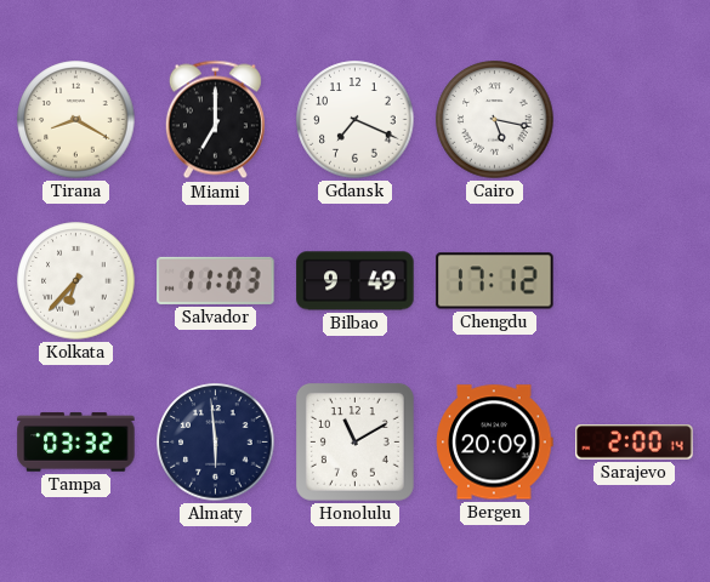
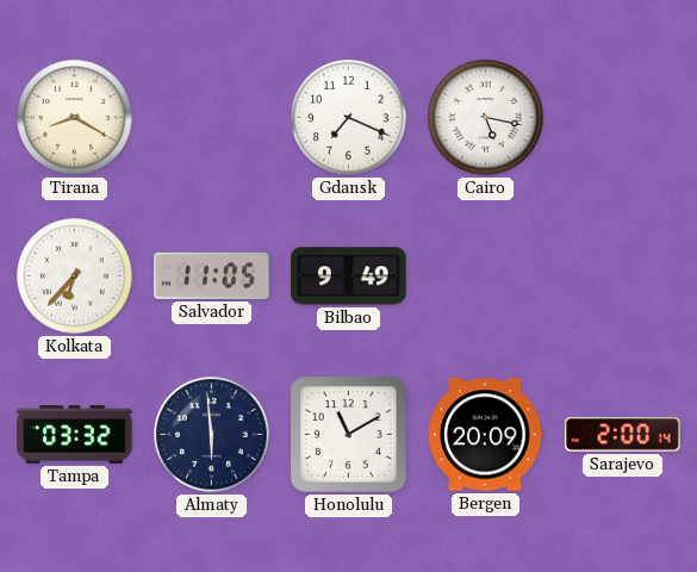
Miami: 7:00 -> none
Salvador: 11:03 -> 11:05
Chengdu: 17:12 -> none
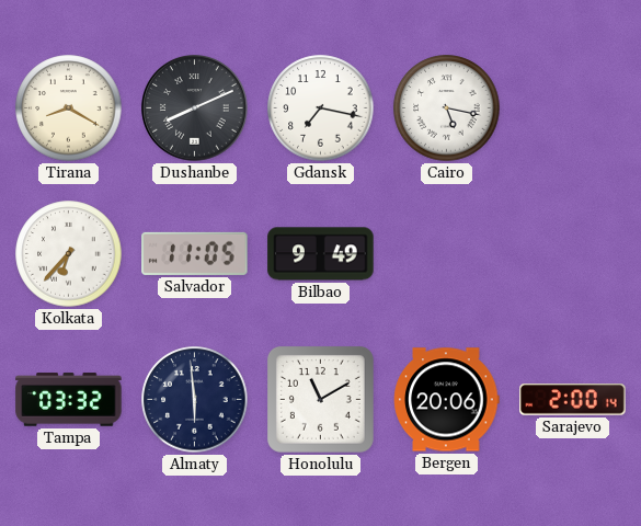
Dushanbe: none -> 8:11
Gdansk: 7:19 -> 7:17
Bergen: 20:09 -> 20:06
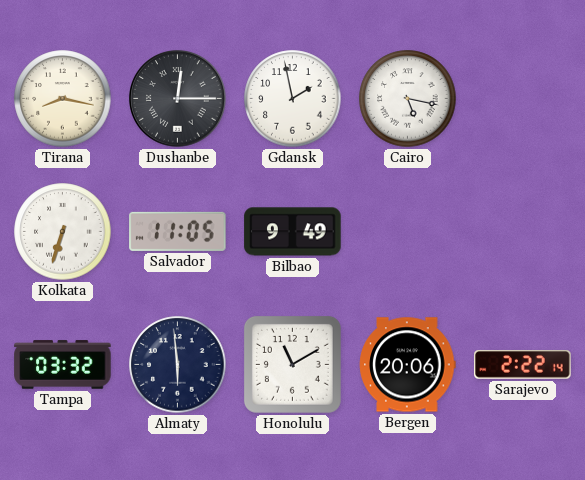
Tirana: 8:20 -> 8:17
Dushanbe: 8:11 -> 12:15
Gdansk: 7:17 -> 1:58
Kolkata: 6:37 -> 6:33
Sarajevo: 2:00 -> 2:22
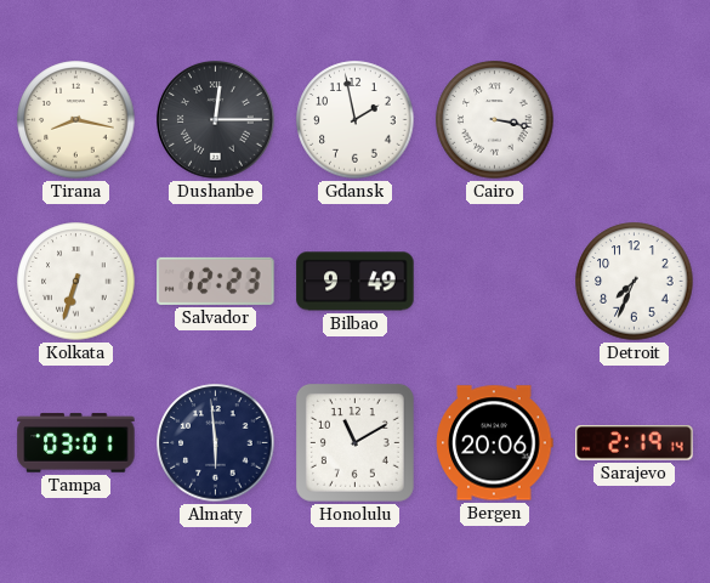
Cairo: 5:17 -> 3:17
Salvador: 11:05 -> 12:23
Detroit: none -> 7:34
Tampa: 03:32 -> 03:01
Sarajevo: 2:22 -> 2:19
